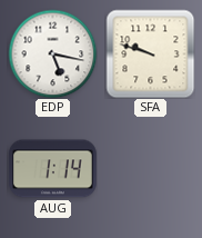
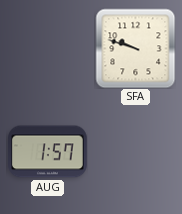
EDP: 5:17 -> none
AUG: 1:14 -> 1:57
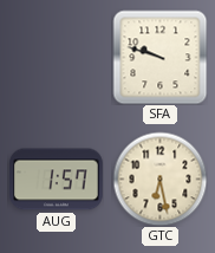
GTC: none -> 6:28
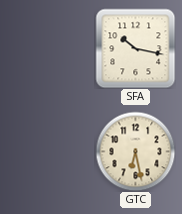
SFA: 9:48 -> 10:17
AUG: 1:57 -> none
